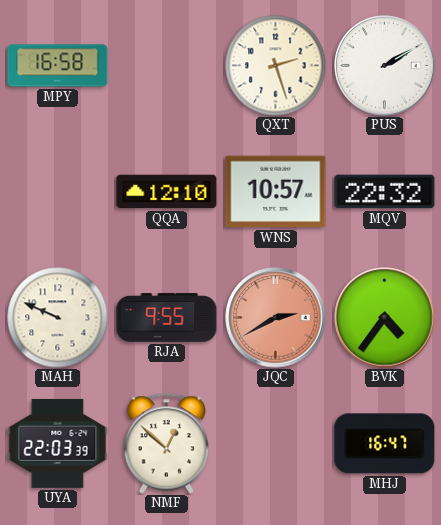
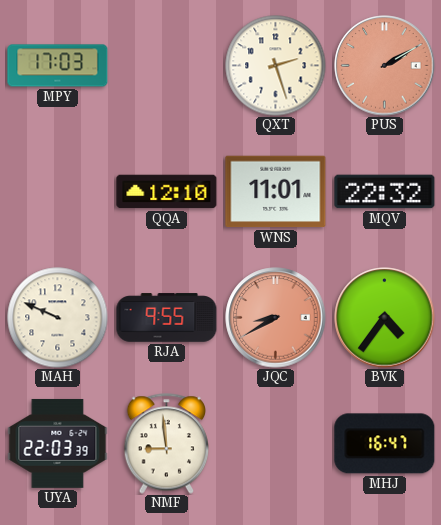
MPY: 16:58 -> 17:03
PUS dial: white -> salmon
WNS: 10:57 -> 11:01
JQC: 2:40 -> 8:40
NMF: 12:52 -> 8:59
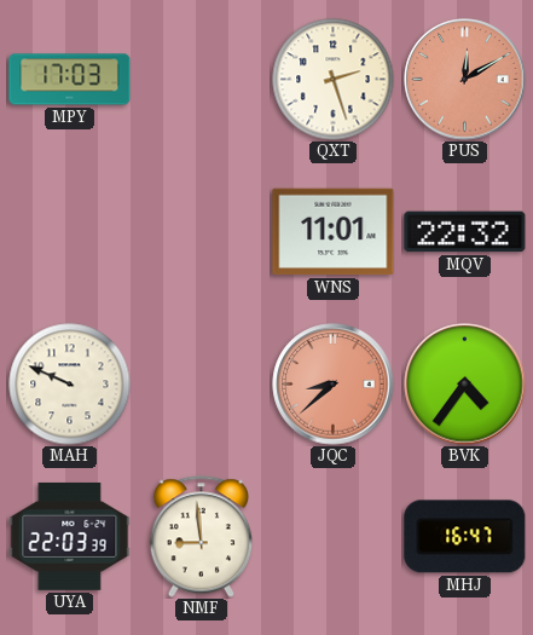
PUS: 2:10 -> 12:10
QQA: 12:10 -> none
RJA: 9:55 -> none
JQC: 8:40 -> 8:38
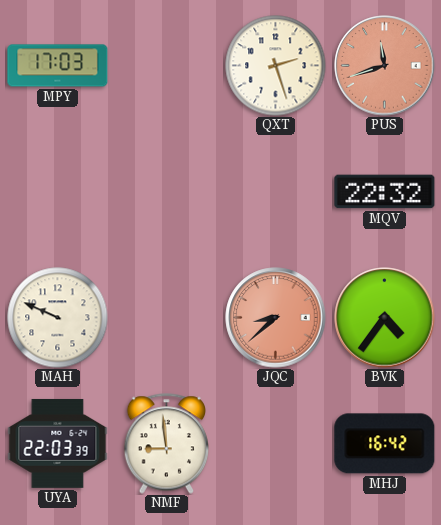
PUS: 12:10 -> 11:42
WNS: 11:01 -> none
MHJ: 16:47 -> 16:42
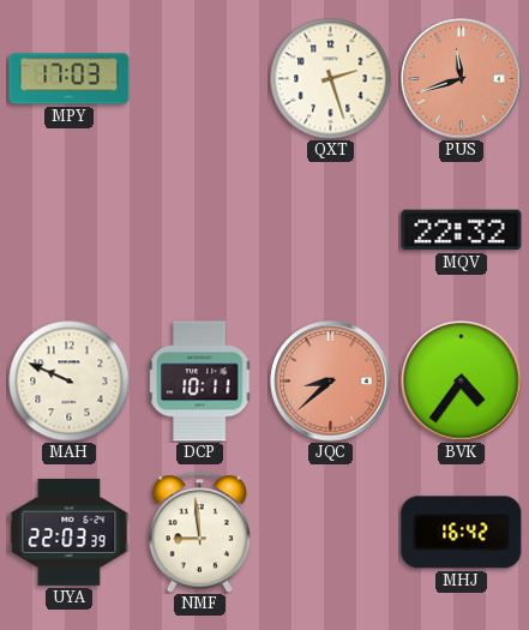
DCP: none -> 10:11
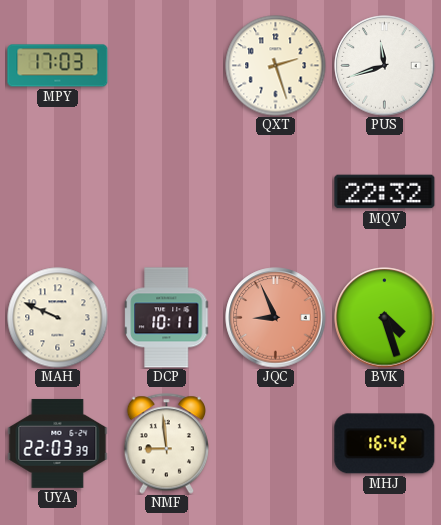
PUS dial: salmon -> white
JQC: 8:38 -> 8:56
BVK: 4:36 -> 4:27
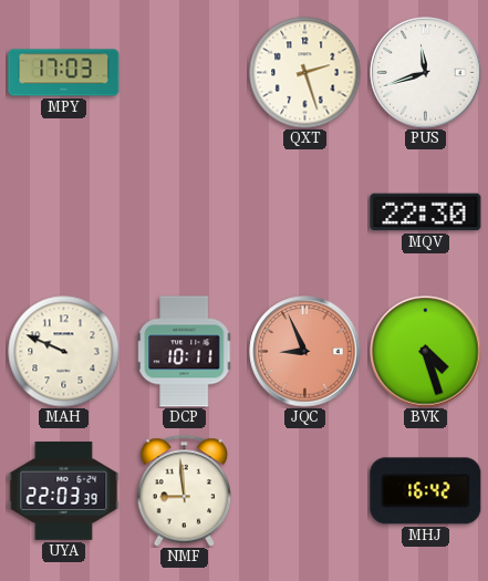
MQV: 22:32 -> 22:30
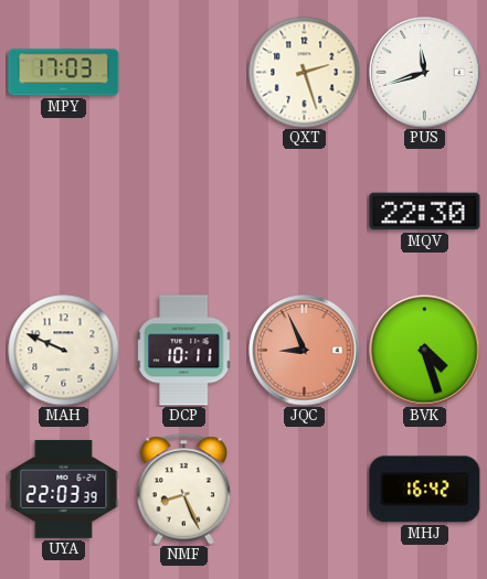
NMF: 8:59 -> 8:26
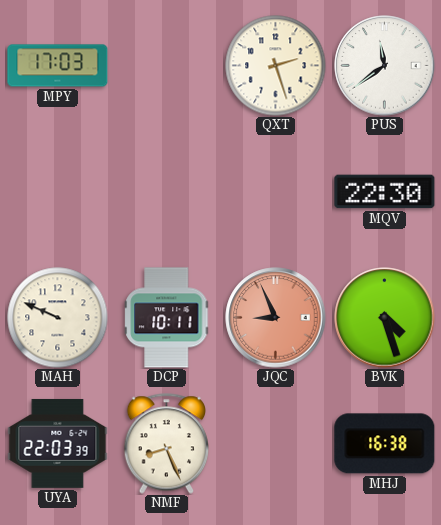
PUS: 11:42 -> 11:39
MHJ: 16:42 -> 16:38
